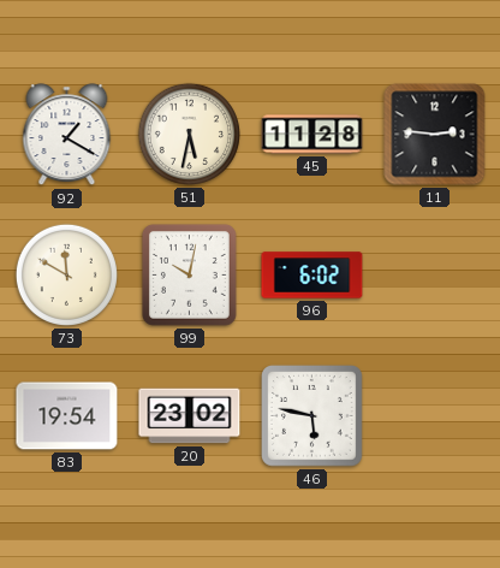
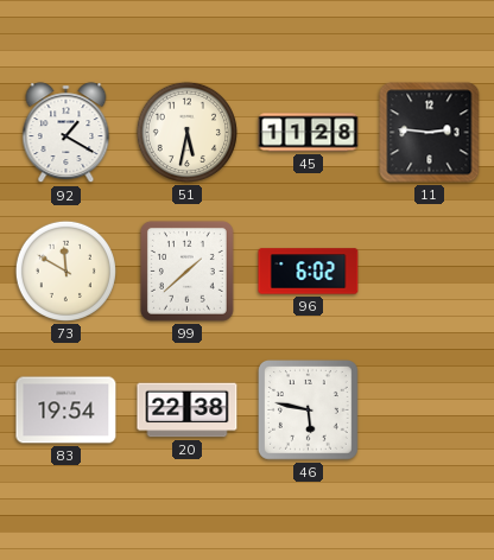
99: 10:02 -> 1:38
20: 23:02 -> 22:38
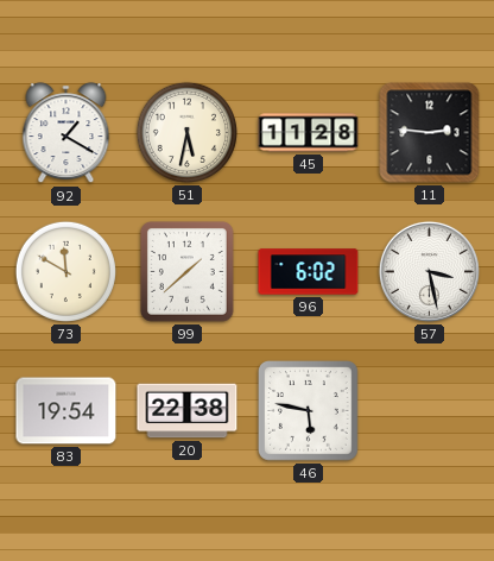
57: none -> 3:28
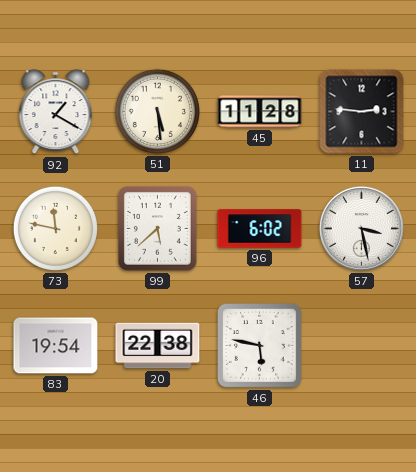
51: 5:32 -> 5:29
73: 11:50 -> 11:47
99: 1:38 -> 5:38
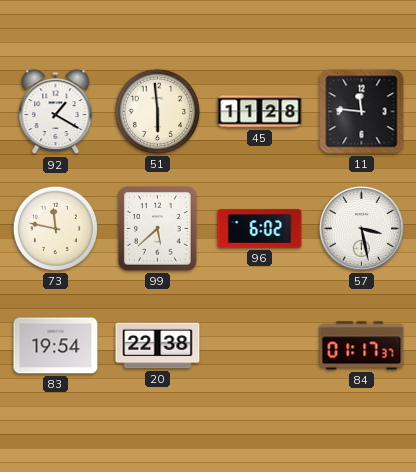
51: 5:29 -> 5:59
11: 2:46 -> 11:46
46: 5:47 -> none
84: none -> 01:17
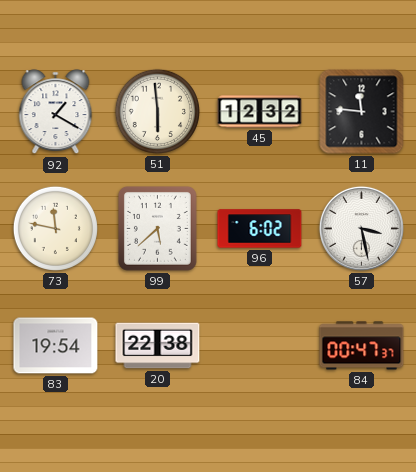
45: 11:28 -> 12:32
84: 01:17 -> 00:47
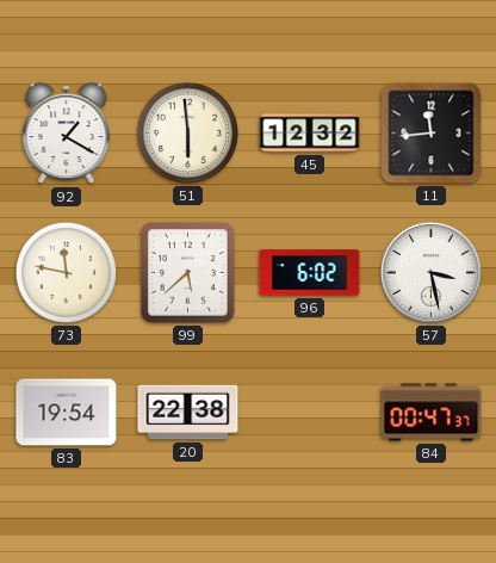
11: 11:46 -> 11:44
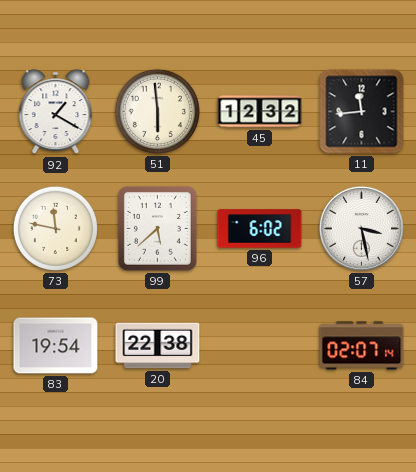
84: 00:47 -> 02:07
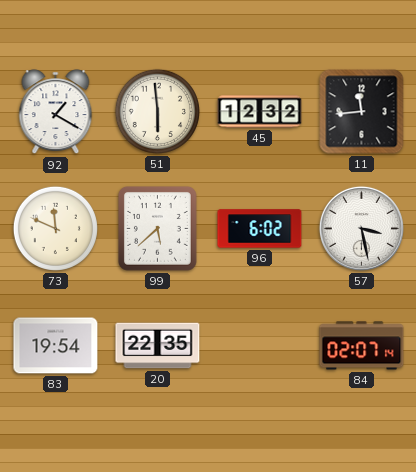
73: 11:47 -> 11:49
20: 22:38 -> 22:35
